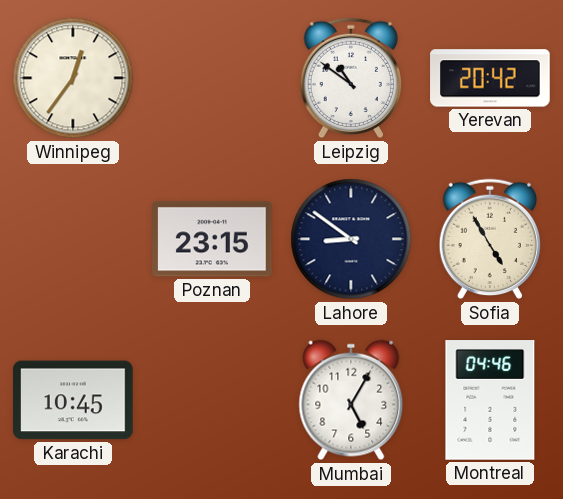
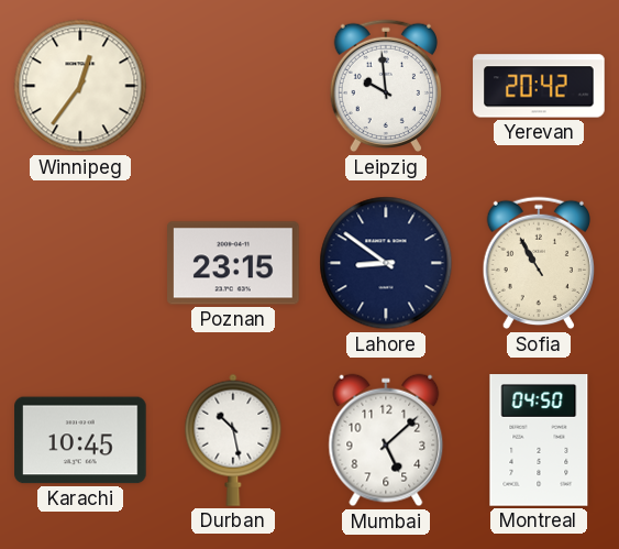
Leipzig: 10:51 -> 9:59
Sofia: 4:55 -> 10:55
Durban: none -> 10:28
Mumbai: 5:05 -> 5:08
Montreal: 04:46 -> 04:50
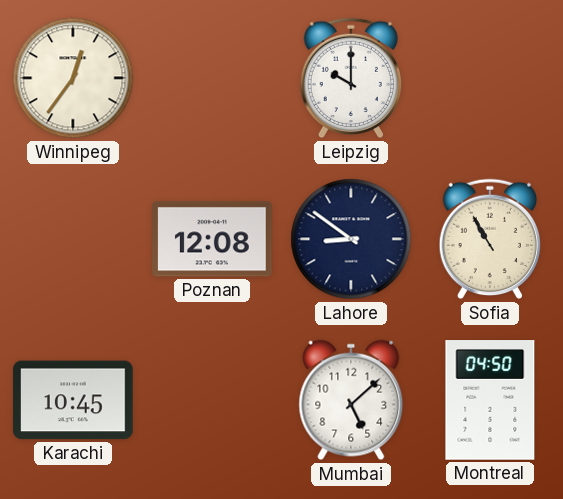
Leipzig: 9:59 -> 10:00
Yerevan: 20:42 -> none
Poznan: 23:15 -> 12:08
Durban: 10:28 -> none
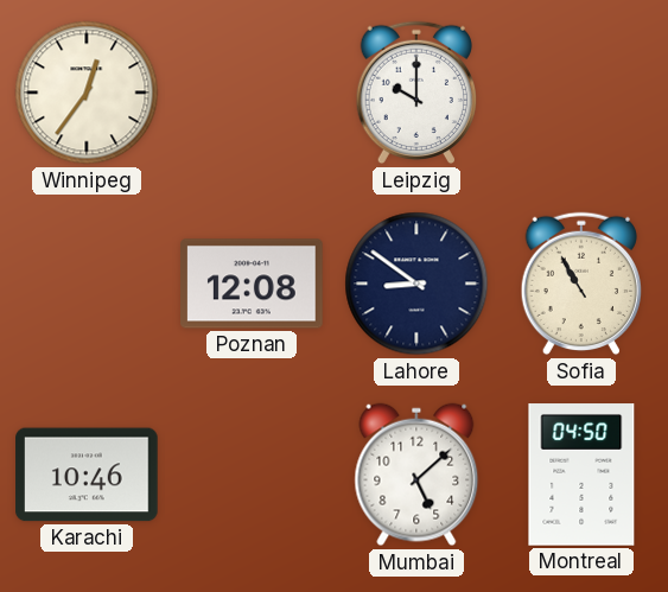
Karachi: 10:45 -> 10:46
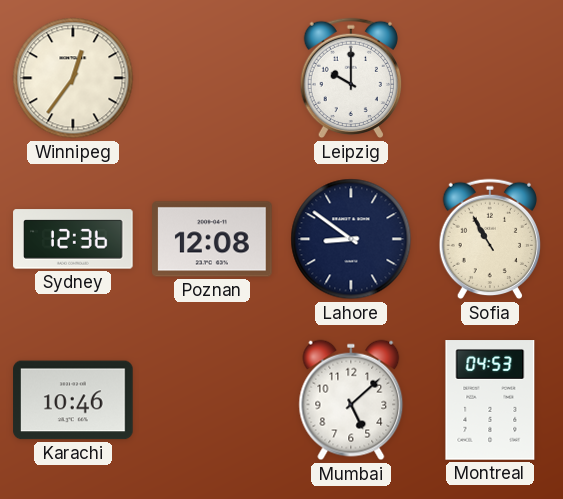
Sydney: none -> 12:36
Montreal: 04:50 -> 04:53
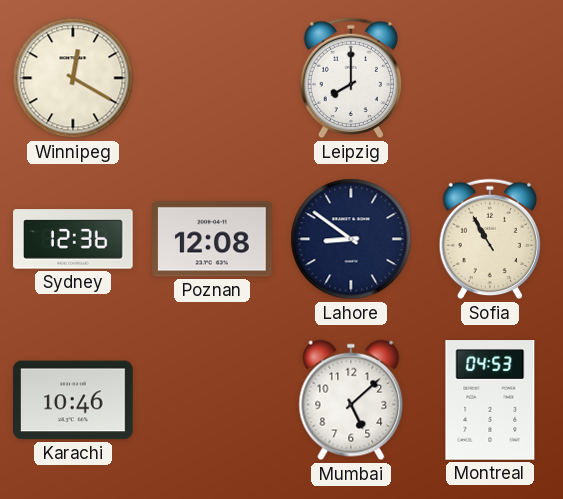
Winnipeg: 12:36 -> 12:20
Leipzig: 10:00 -> 8:00
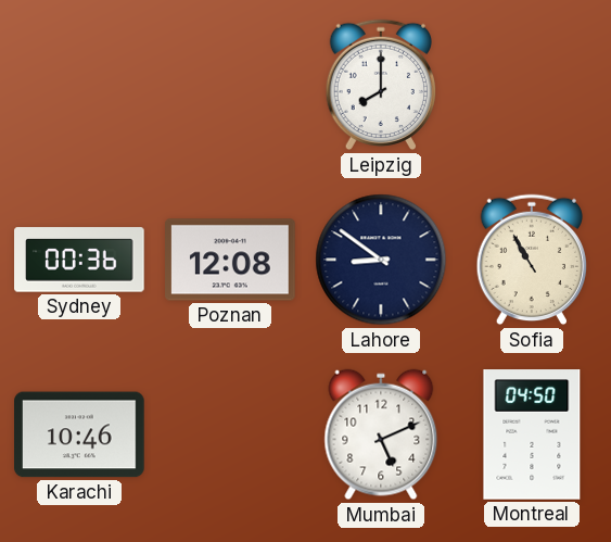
Winnipeg: 12:20 -> none
Sydney: 12:36 -> 00:36
Mumbai: 5:08 -> 5:11
Montreal: 04:53 -> 04:50
